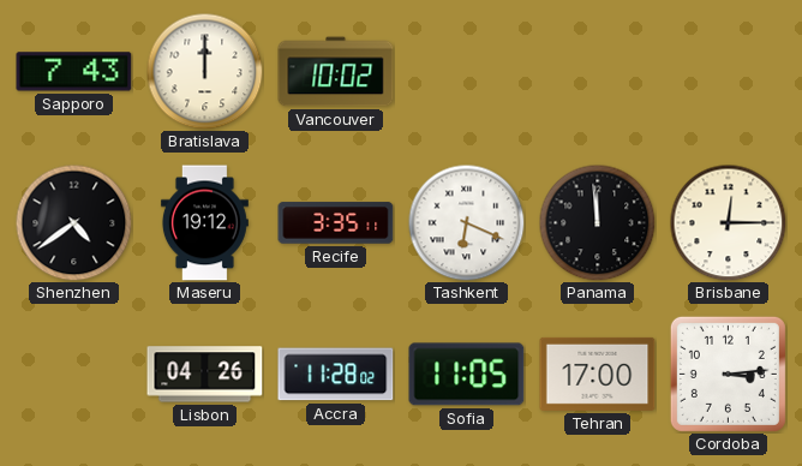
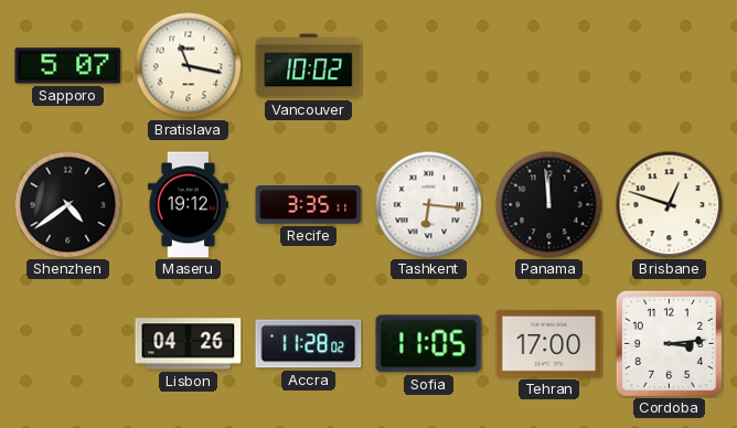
Sapporo: 7:43 -> 5:07
Bratislava: 12:00 -> 11:17
Tashkent: 6:19 -> 6:16
Brisbane: 12:15 -> 12:48
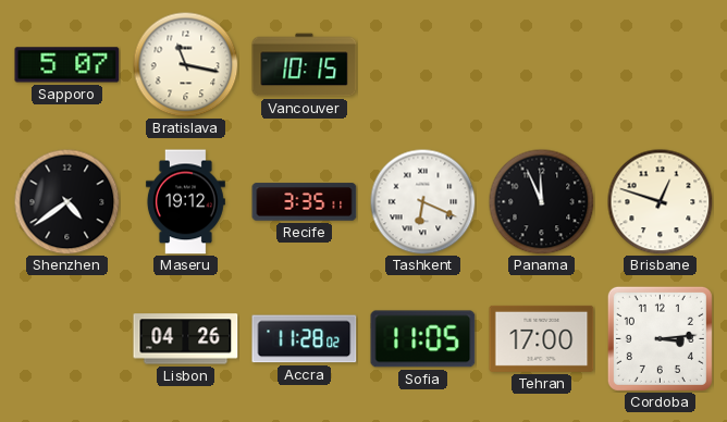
Vancouver: 10:02 -> 10:15
Tashkent: 6:16 -> 6:19
Panama: 11:59 -> 11:56
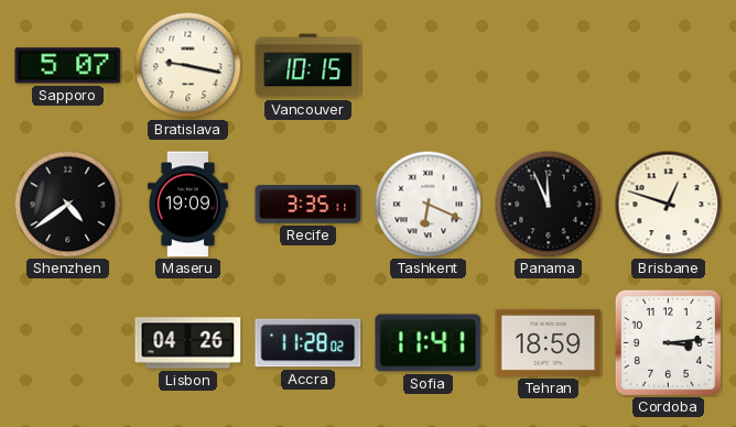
Bratislava: 11:17 -> 9:17
Maseru: 19:12 -> 19:09
Sofia: 11:05 -> 11:41
Tehran: 17:00 -> 18:59
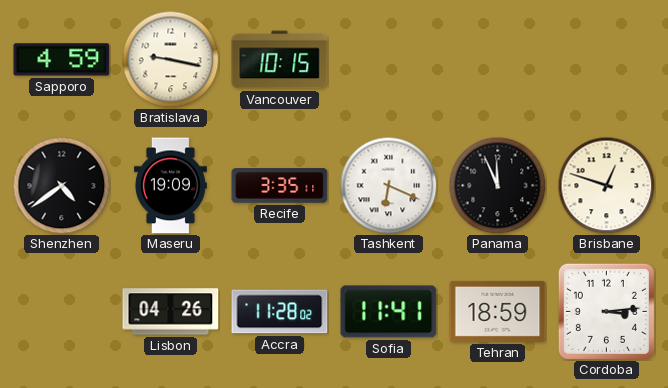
Sapporo: 5:07 -> 4:59
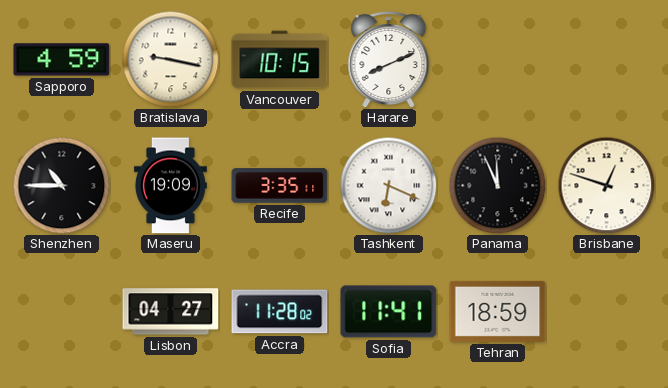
Harare: none -> 8:11
Shenzhen: 4:39 -> 10:45
Lisbon: 04:26 -> 04:27
Cordoba: 3:14 -> none
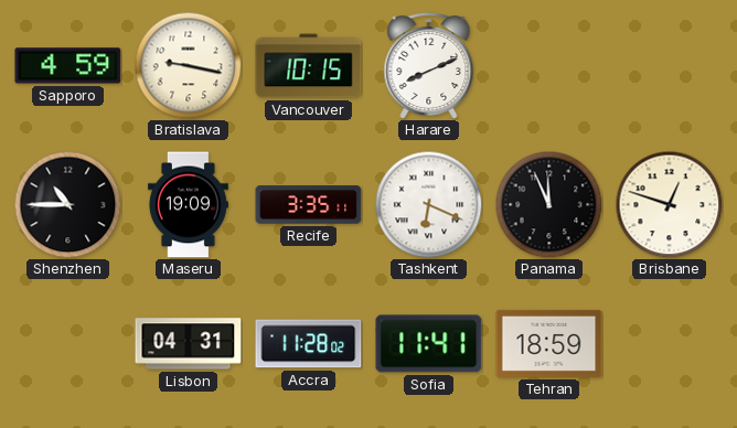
Lisbon: 04:27 -> 04:31
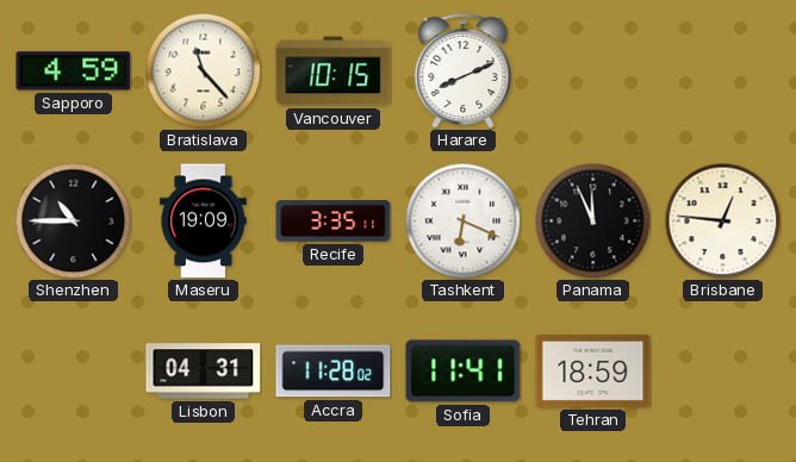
Bratislava: 9:17 -> 11:23
Brisbane: 12:48 -> 12:46
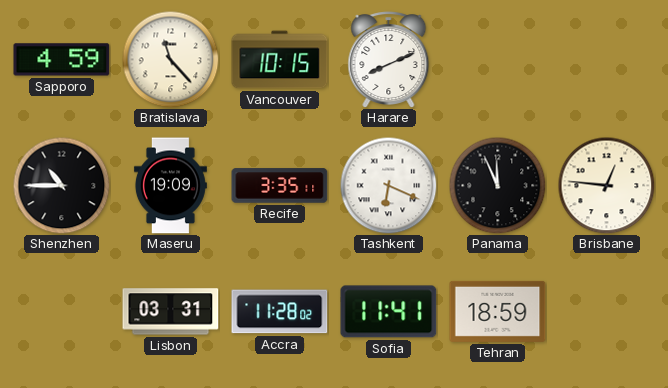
Lisbon: 04:31 -> 03:31
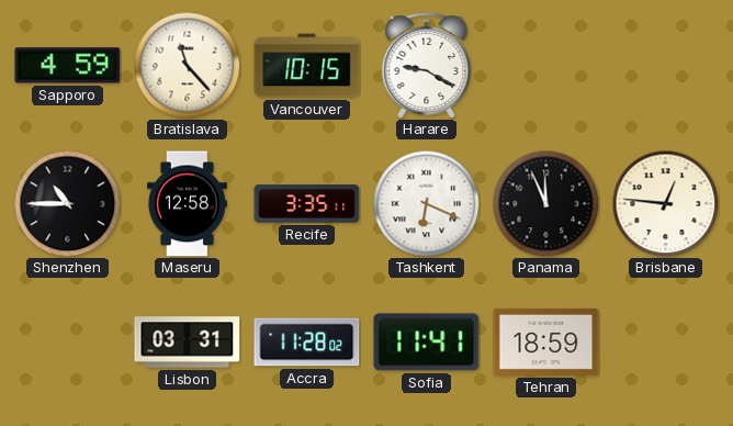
Harare: 8:11 -> 9:20
Maseru: 19:09 -> 12:58
